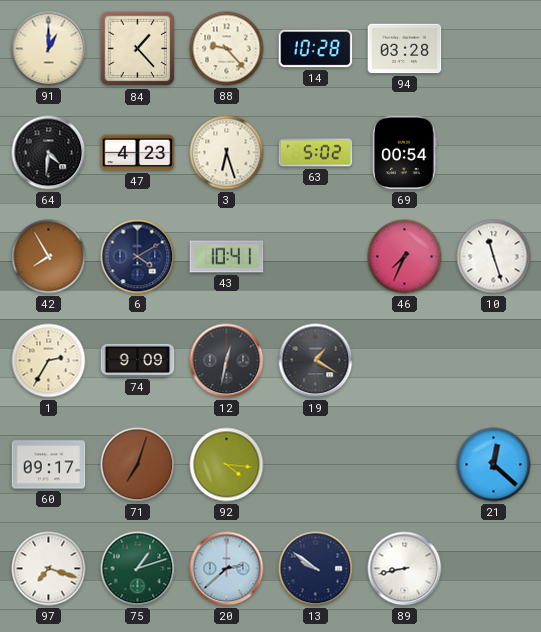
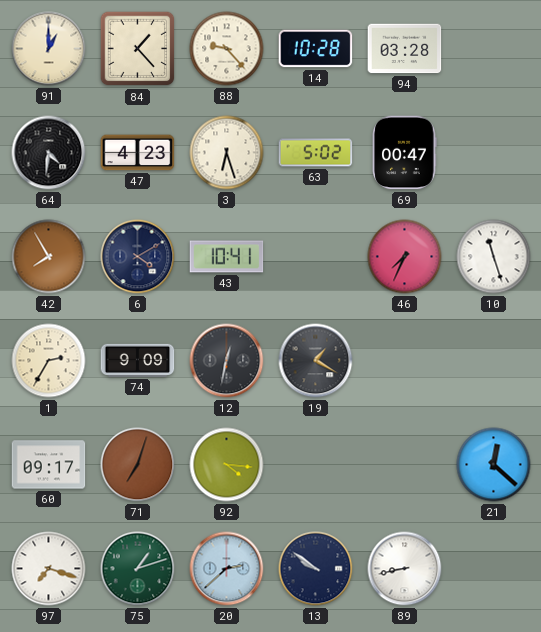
69: 00:54 -> 00:47
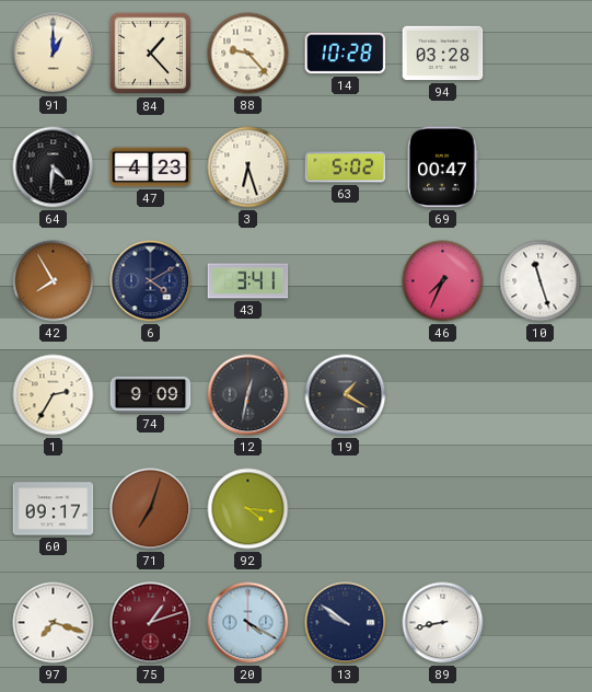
43: 10:41 -> 3:41
21: 12:22 -> none
75 dial: green -> burgundy
20: 2:38 -> 4:20
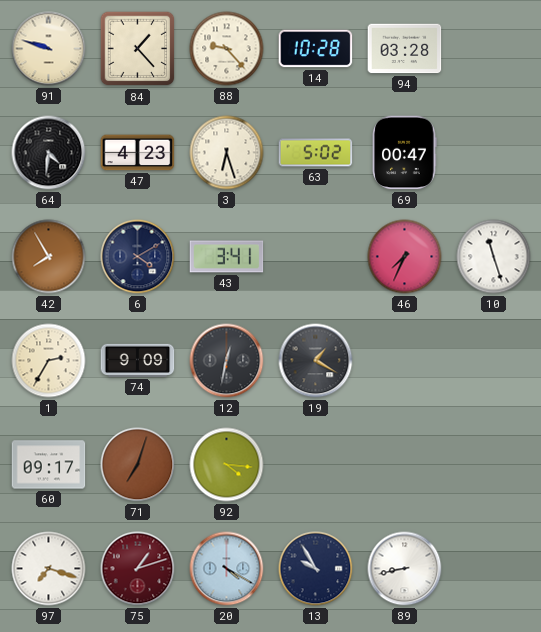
91: 1:00 -> 9:48
13: 9:51 -> 9:55
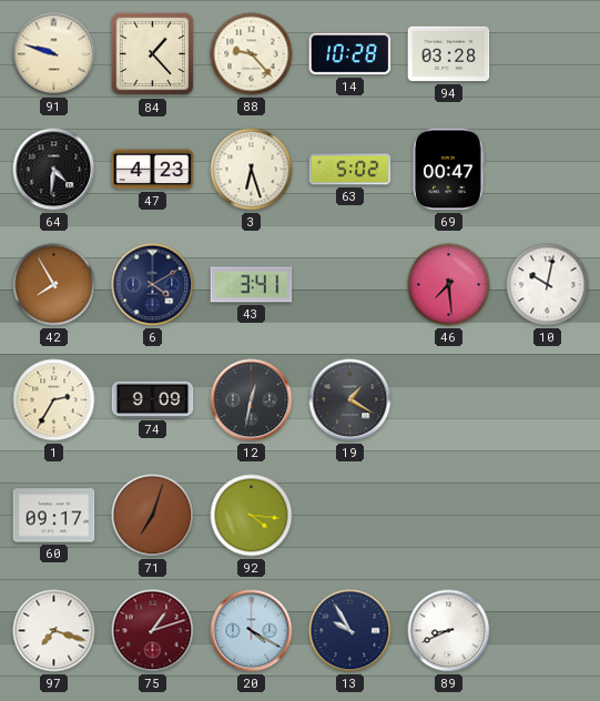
46: 7:34 -> 7:29
10: 11:27 -> 10:02
89: 8:43 -> 8:41
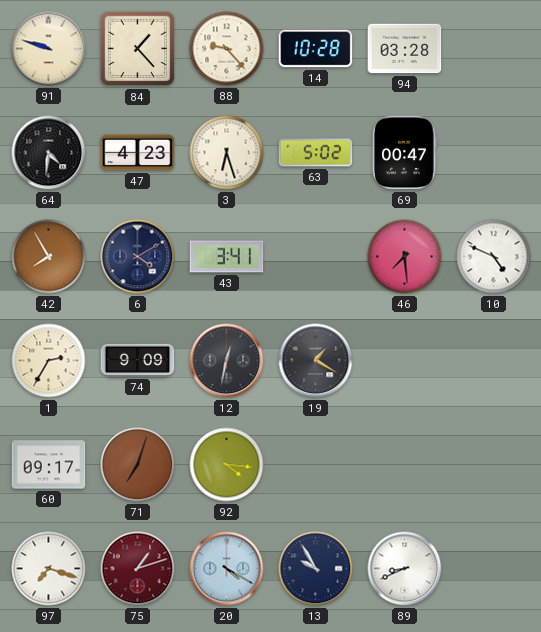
10: 10:02 -> 4:49
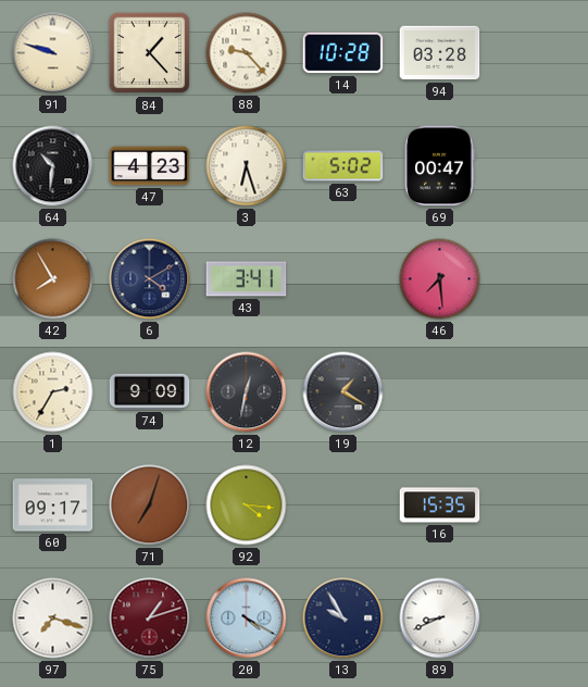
64: 4:31 -> 10:31
10: 4:49 -> none
16: none -> 15:35
